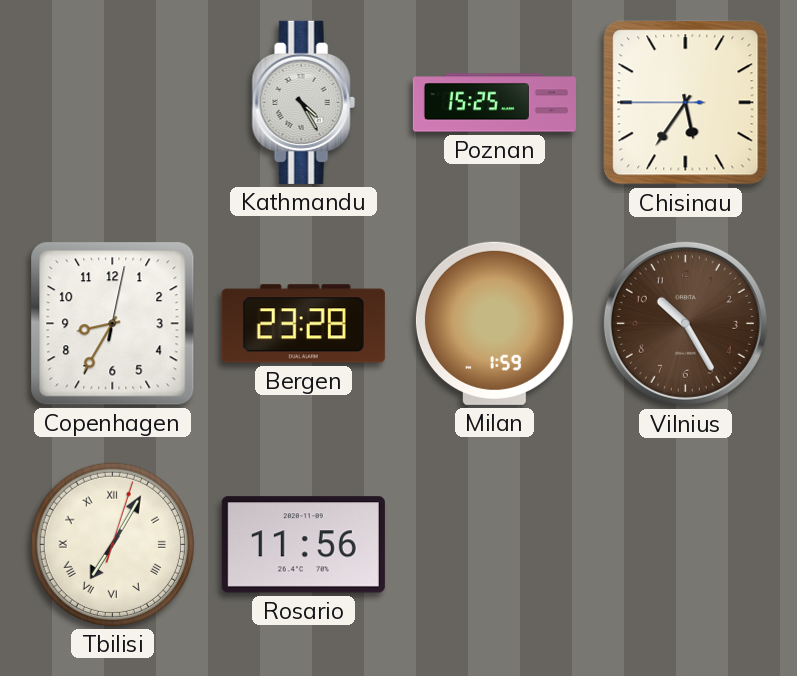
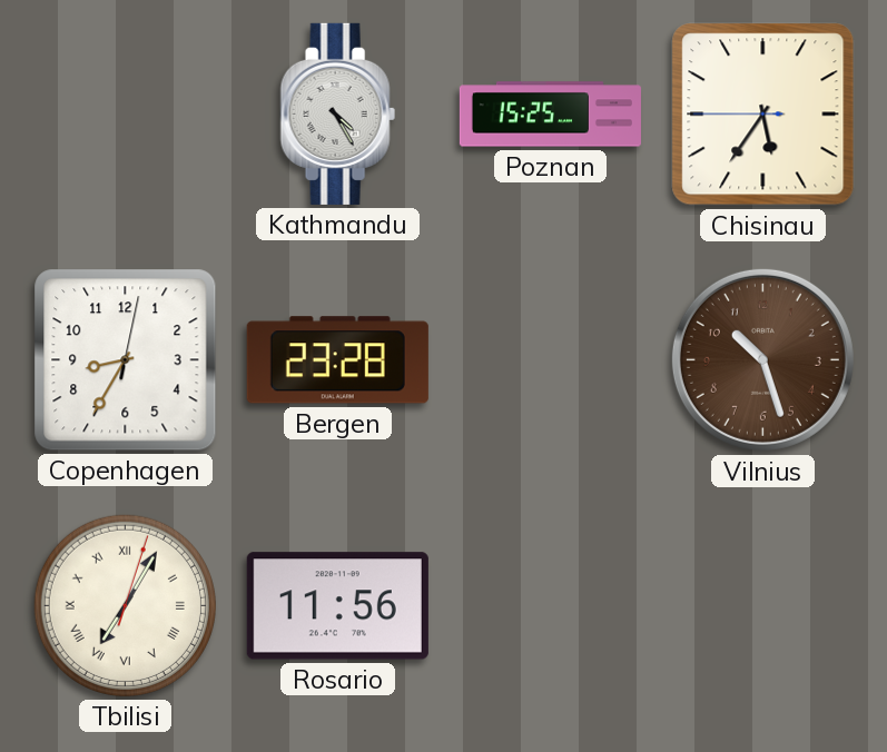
Milan: 1:59 -> none
Vilnius: 10:25 -> 10:27
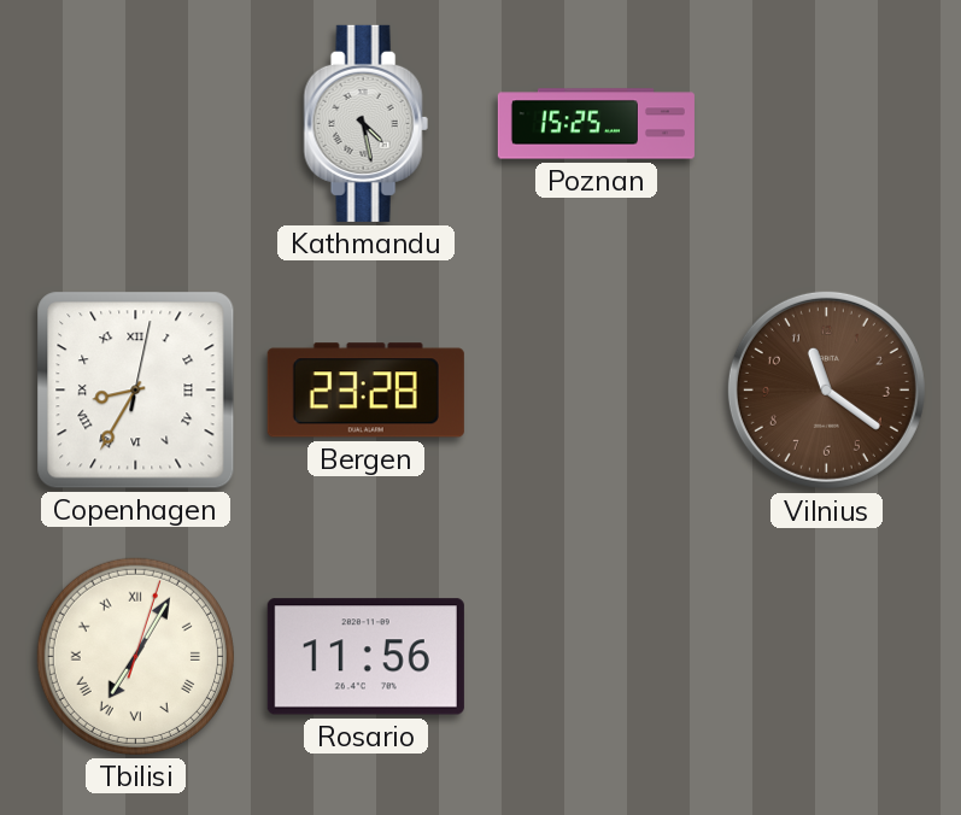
Kathmandu: 4:25 -> 4:28
Chisinau: 5:35 -> none
Copenhagen numerals: Arabic -> Roman
Vilnius: 10:27 -> 11:21
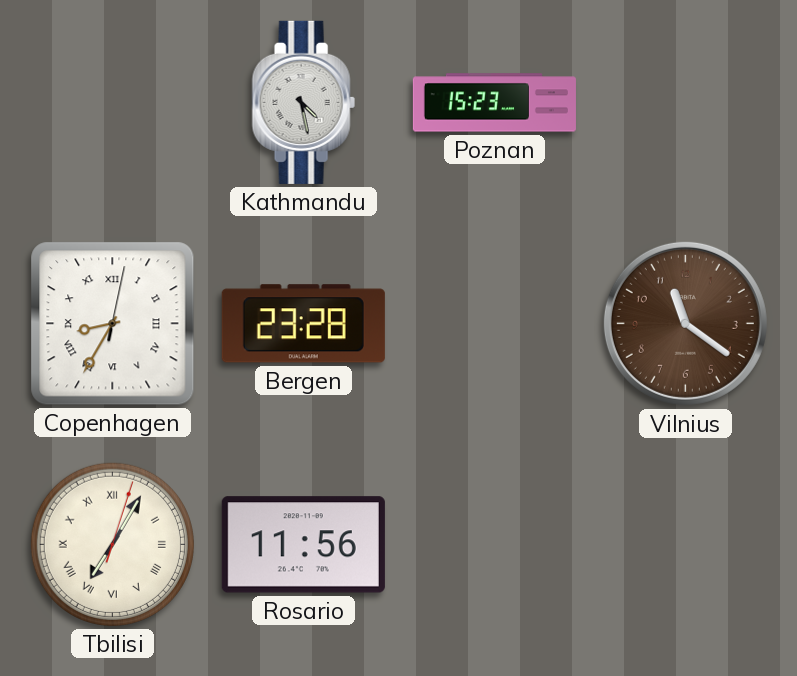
Poznan: 15:25 -> 15:23
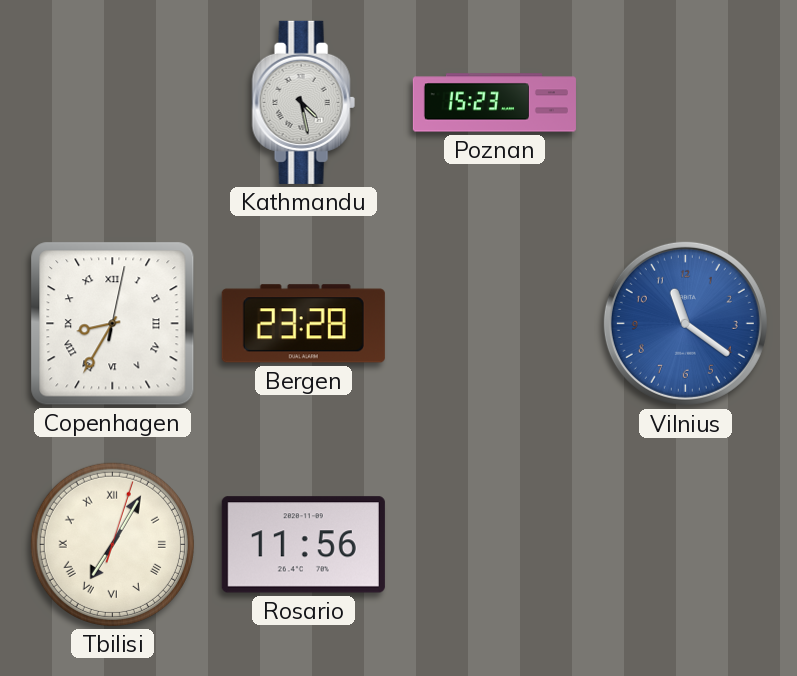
Vilnius dial: brown -> blue
